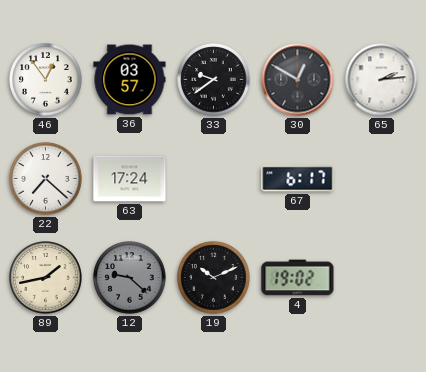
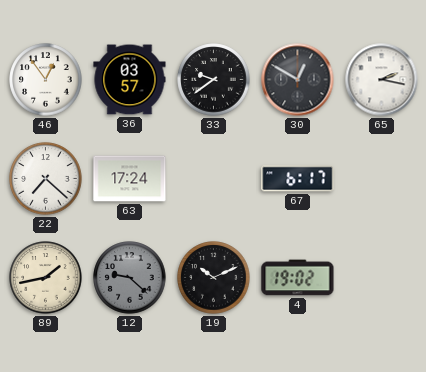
65: 2:14 -> 2:17
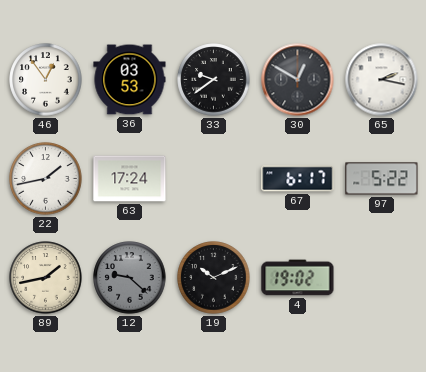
36: 03:57 -> 03:53
22: 7:22 -> 1:43
97: none -> 5:22
